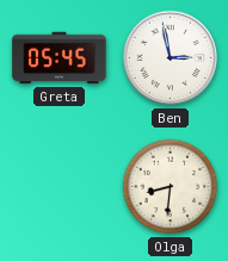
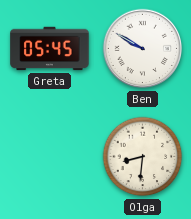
Ben: 2:58 -> 9:50
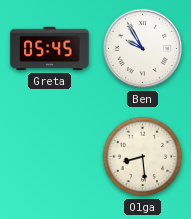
Ben: 9:50 -> 9:55
Olga: 8:31 -> 8:29
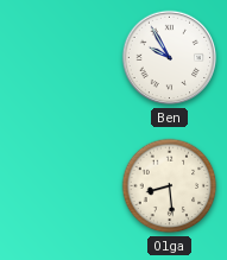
Greta: 05:45 -> none
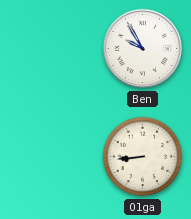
Olga: 8:29 -> 8:44
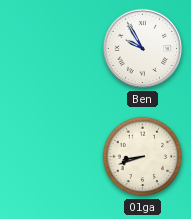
Olga: 8:44 -> 8:42
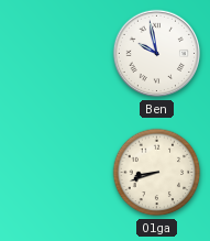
Ben: 9:55 -> 9:58
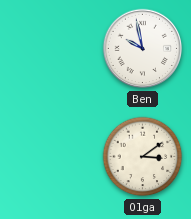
Olga: 8:42 -> 3:09
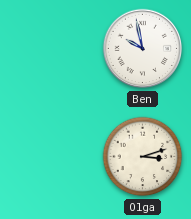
Olga: 3:09 -> 3:12
